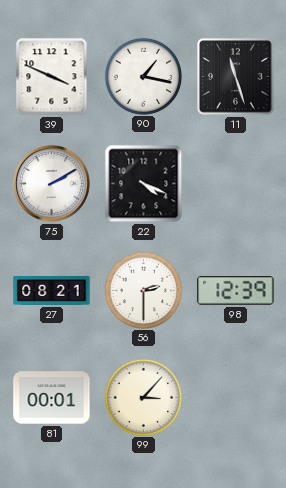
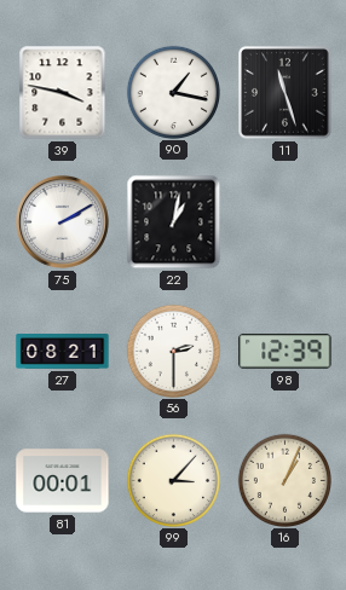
39: 3:49 -> 3:47
22: 4:19 -> 1:02
16: none -> 1:04
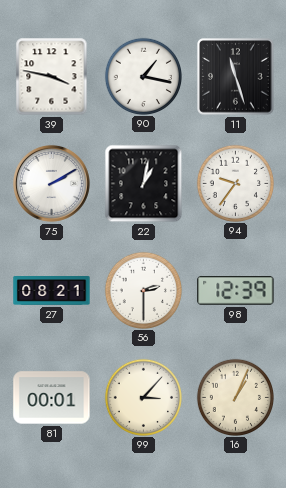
94: none -> 9:36
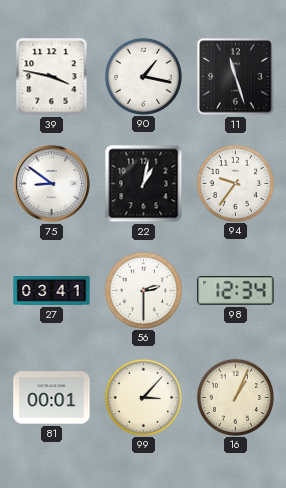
75: 2:10 -> 8:51
27: 08:21 -> 03:41
98: 12:39 -> 12:34
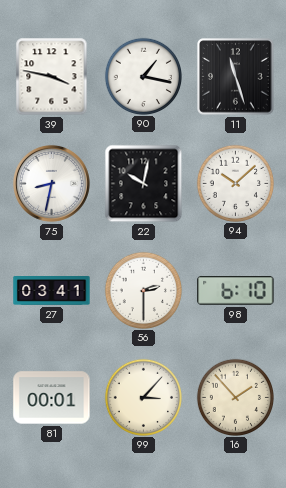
75: 8:51 -> 8:32
22: 1:02 -> 10:02
94: 9:36 -> 10:08
98: 12:34 -> 6:10
16: 1:04 -> 1:53
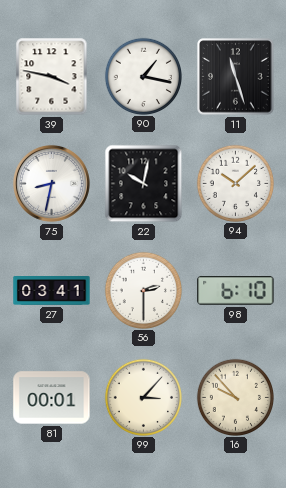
16: 1:53 -> 9:53
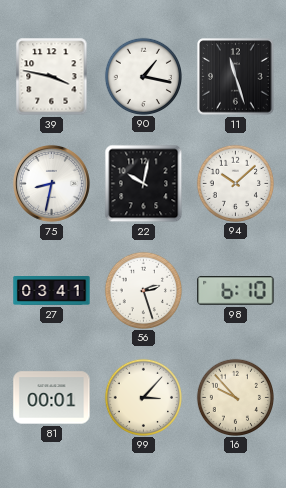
56: 2:30 -> 2:27
